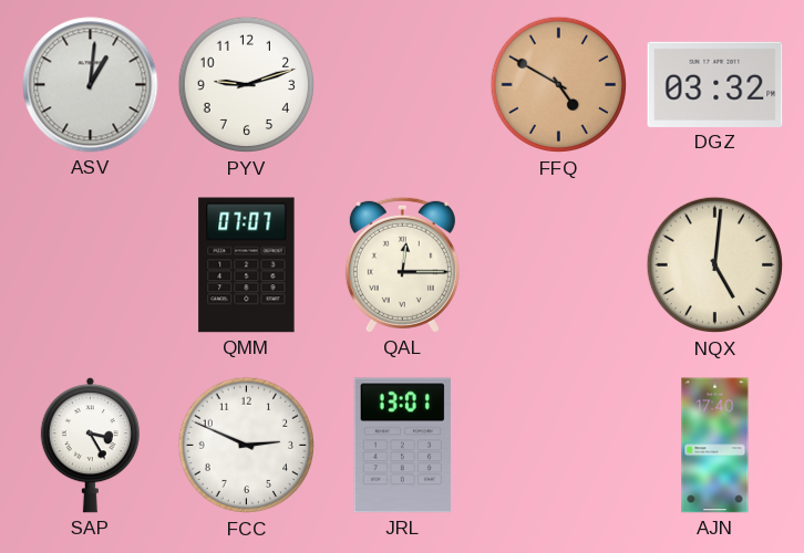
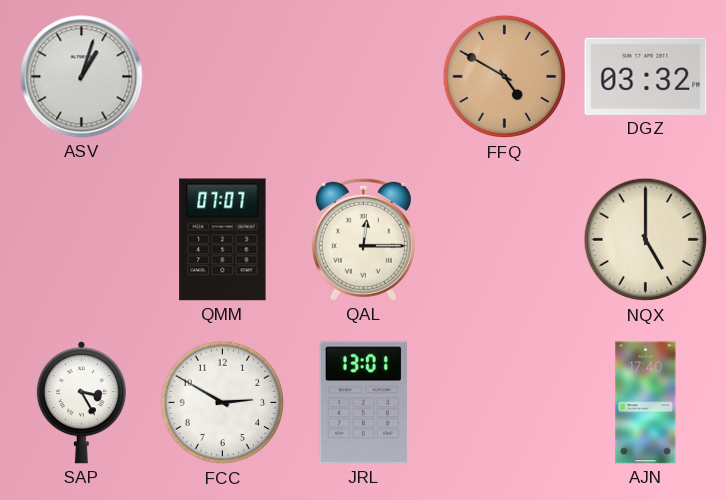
ASV: 1:01 -> 1:03
PYV: 9:12 -> none
NQX: 5:01 -> 5:00
FCC: 2:49 -> 2:50
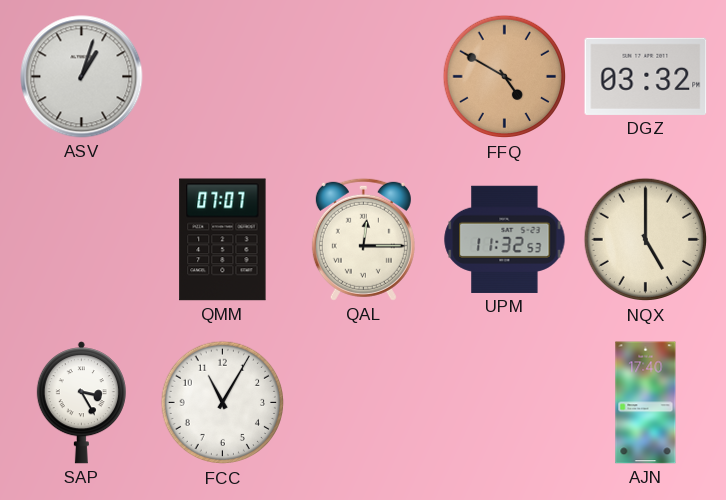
UPM: none -> 11:32
FCC: 2:50 -> 11:05
JRL: 13:01 -> none
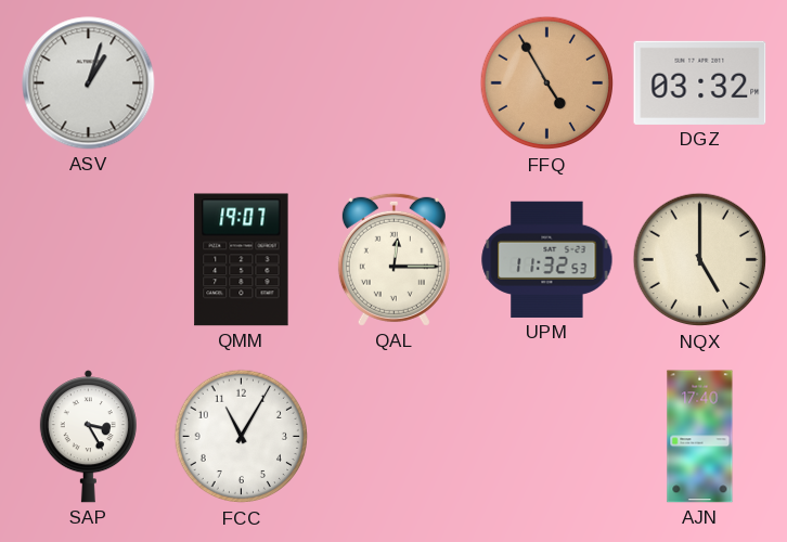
FFQ: 4:50 -> 4:55
QMM: 07:07 -> 19:07
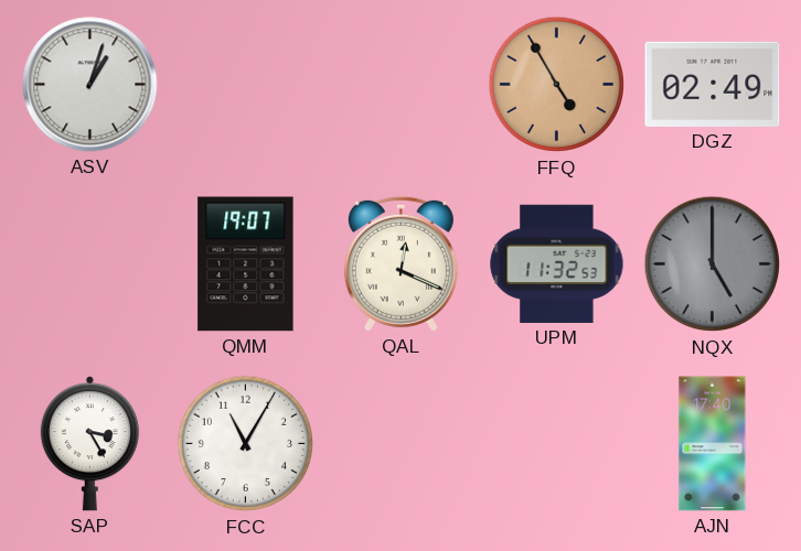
DGZ: 03:32 -> 02:49
QAL: 12:15 -> 12:19
NQX dial: cream -> grey
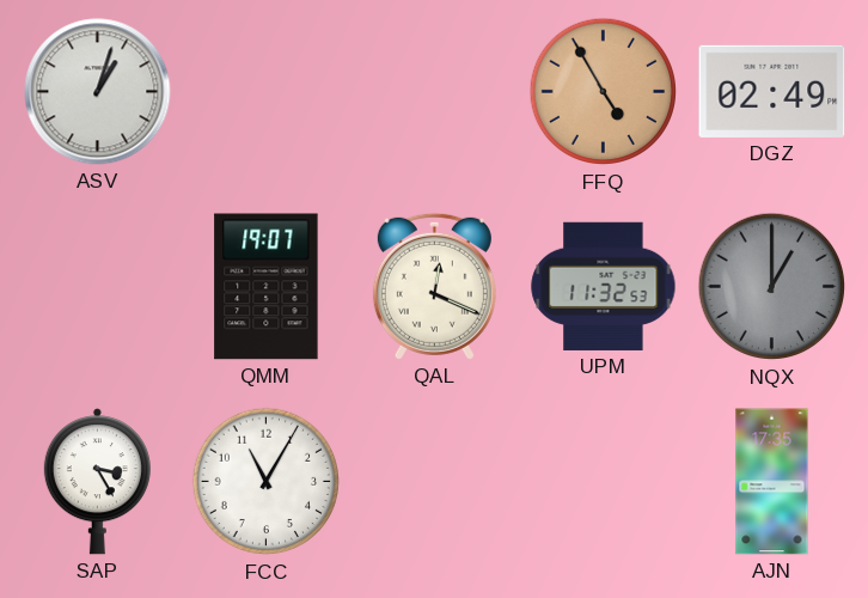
NQX: 5:00 -> 1:00
AJN: 17:40 -> 17:35
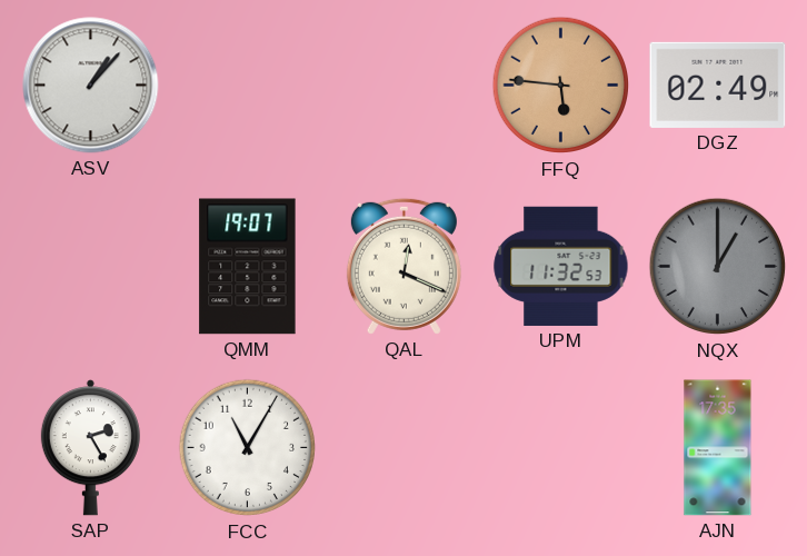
ASV: 1:03 -> 1:07
FFQ: 4:55 -> 5:46
SAP: 3:25 -> 2:25
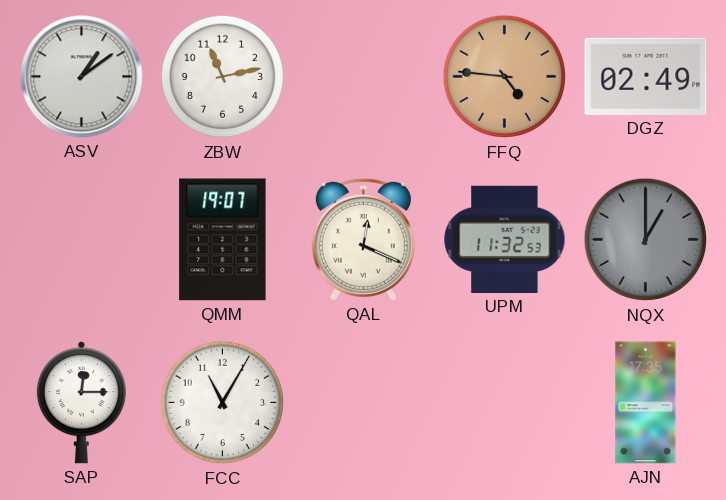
ASV: 1:07 -> 1:09
ZBW: none -> 11:13
FFQ: 5:46 -> 4:46
SAP: 2:25 -> 12:15
